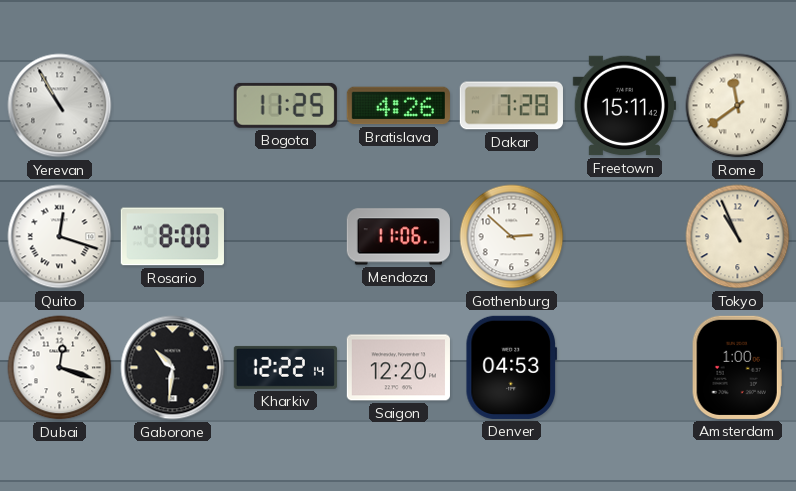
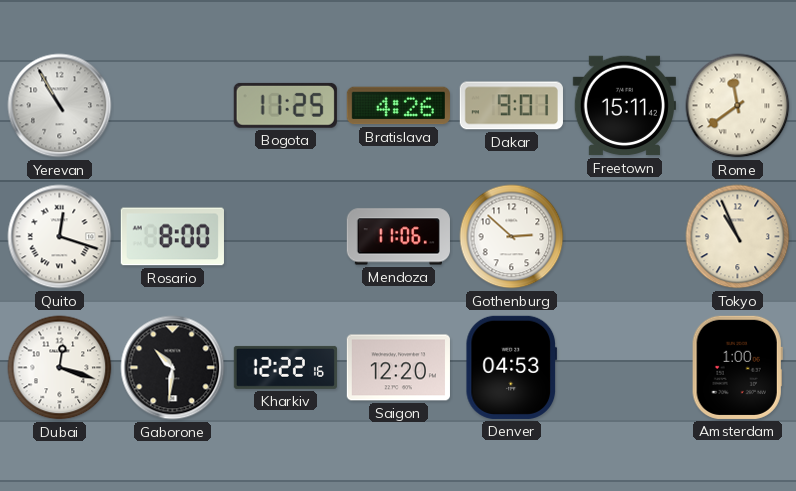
Dakar: 7:28 -> 9:01
Kharkiv: 12:22:14 -> 12:22:16
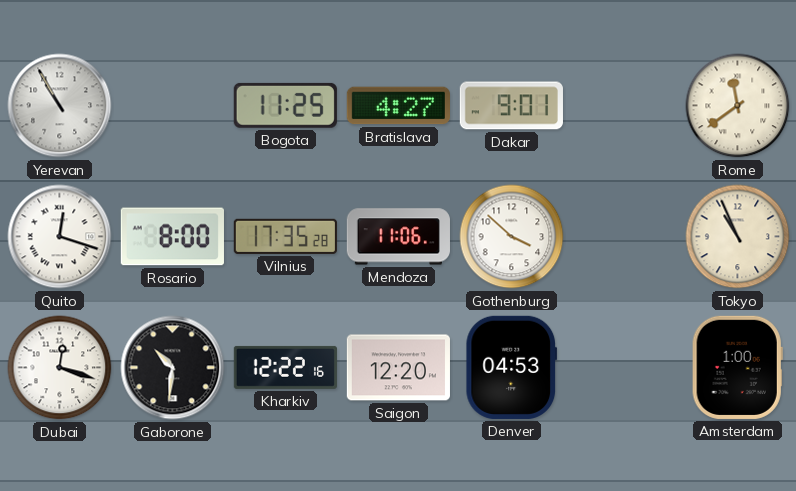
Bratislava: 4:26 -> 4:27
Freetown: 15:11 -> none
Vilnius: none -> 17:35
Gothenburg: 2:52 -> 3:52
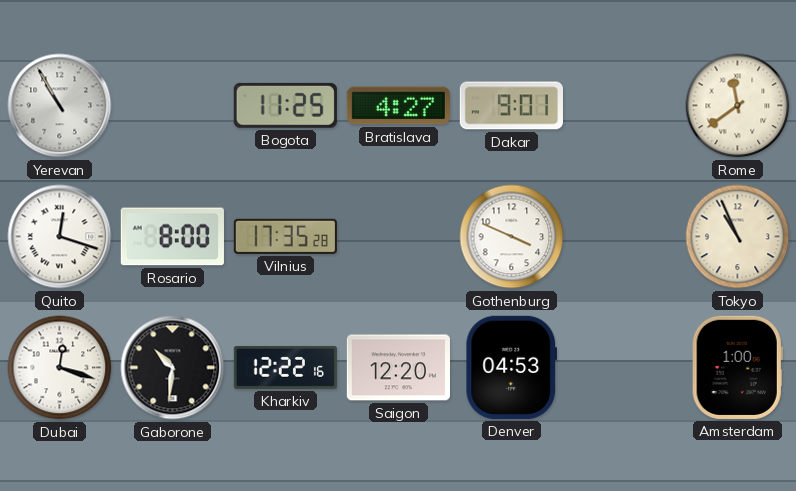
Mendoza: 11:06 -> none
Gothenburg: 3:52 -> 3:49
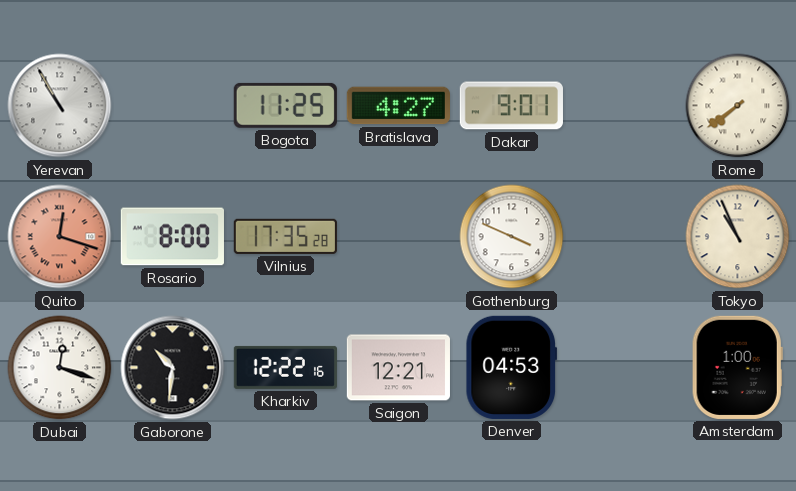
Rome: 11:39 -> 7:39
Quito dial: white -> salmon
Saigon: 12:20 -> 12:21
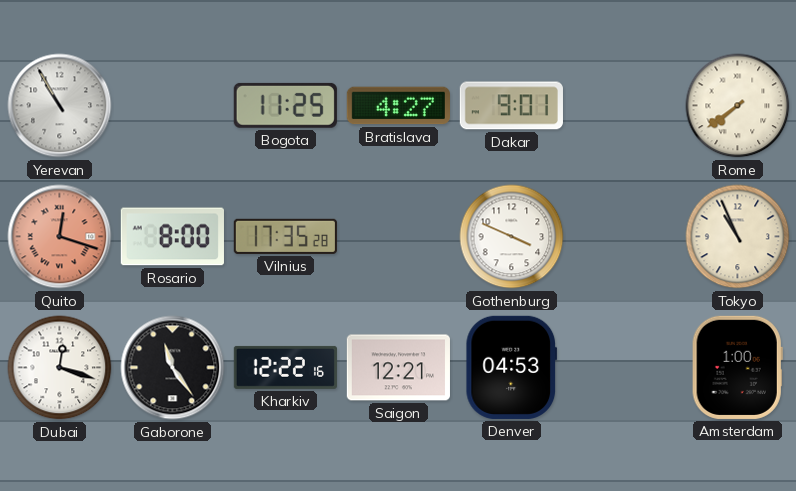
Gaborone: 10:31 -> 11:24
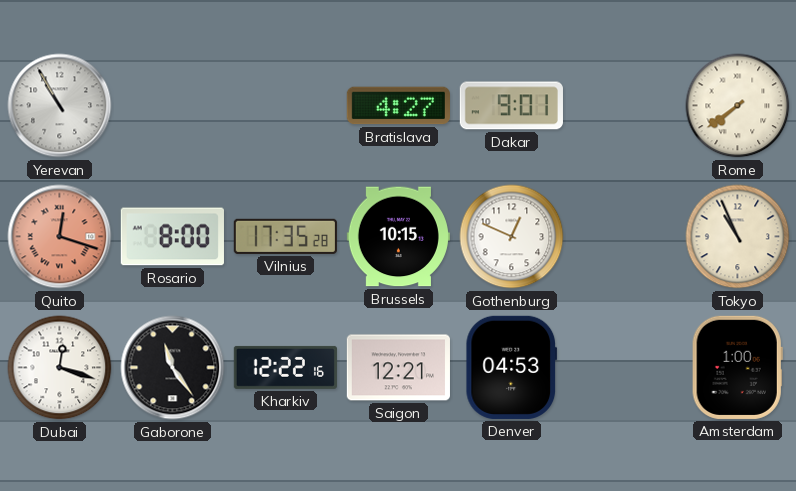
Bogota: 11:25 -> none
Brussels: none -> 10:15
Gothenburg: 3:49 -> 12:49
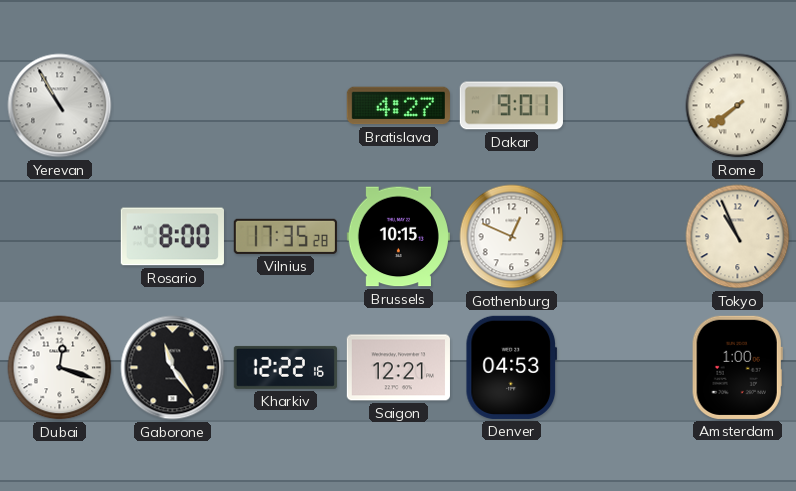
Quito: 12:18 -> none
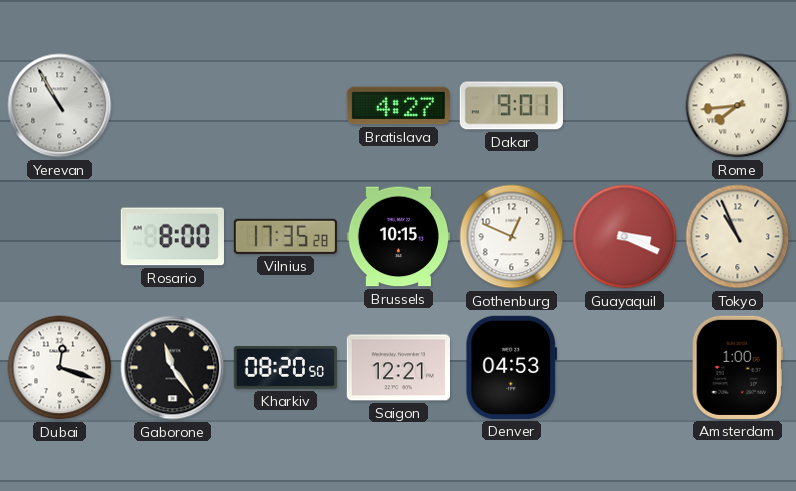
Rome: 7:39 -> 7:44
Guayaquil: none -> 3:19
Kharkiv: 12:22 -> 08:20
